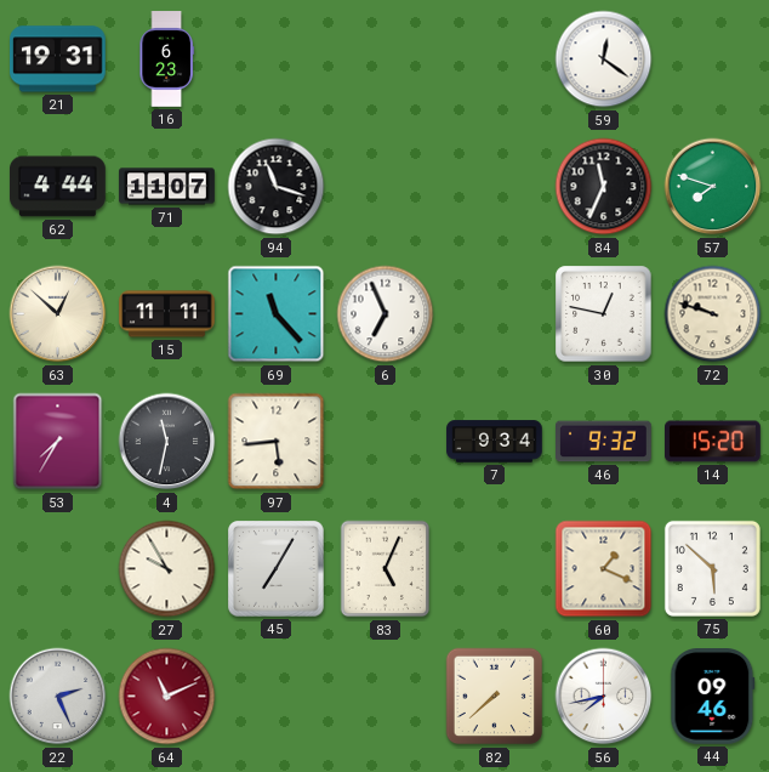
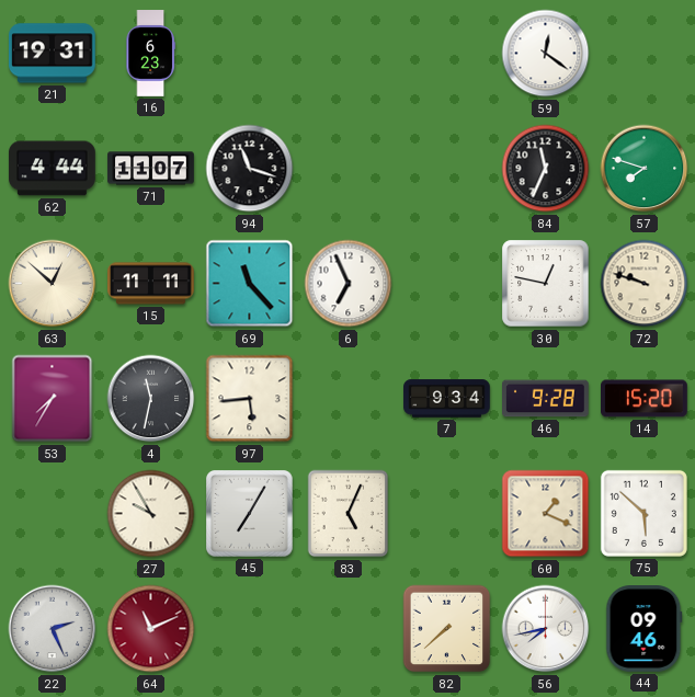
46: 9:32 -> 9:28
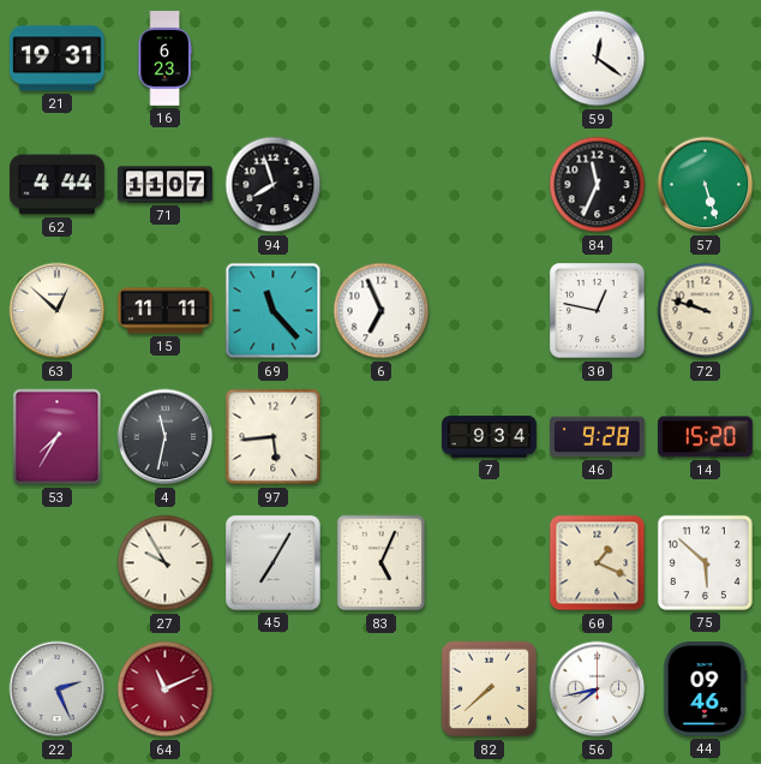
94: 11:18 -> 7:57
57: 7:48 -> 5:27
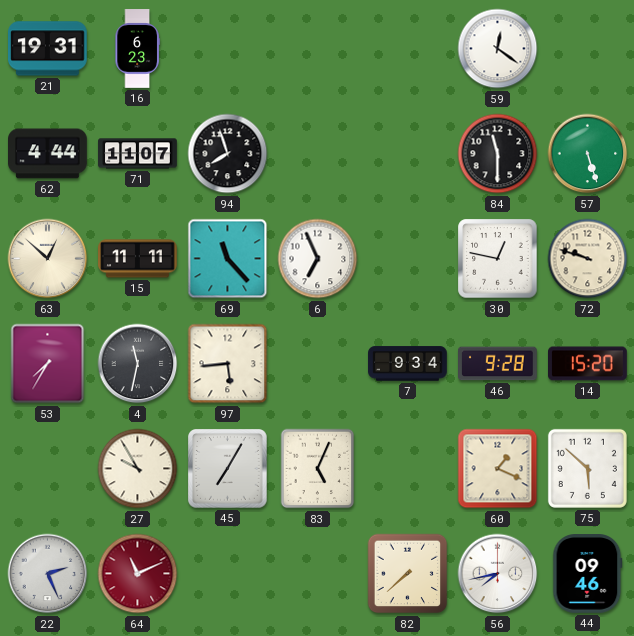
84: 11:34 -> 11:30
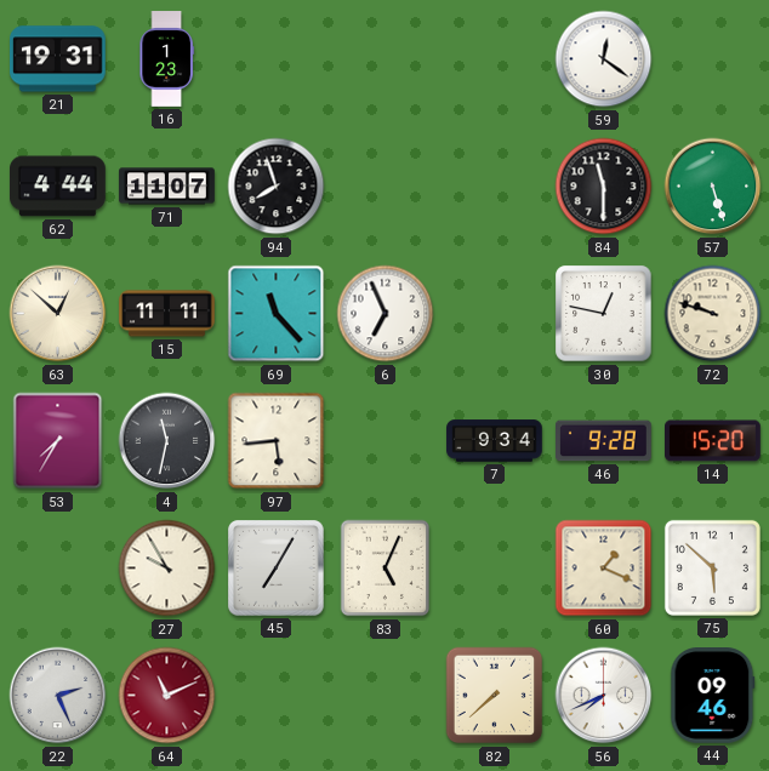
16: 6:23 -> 1:23
56: 7:43 -> 7:41
